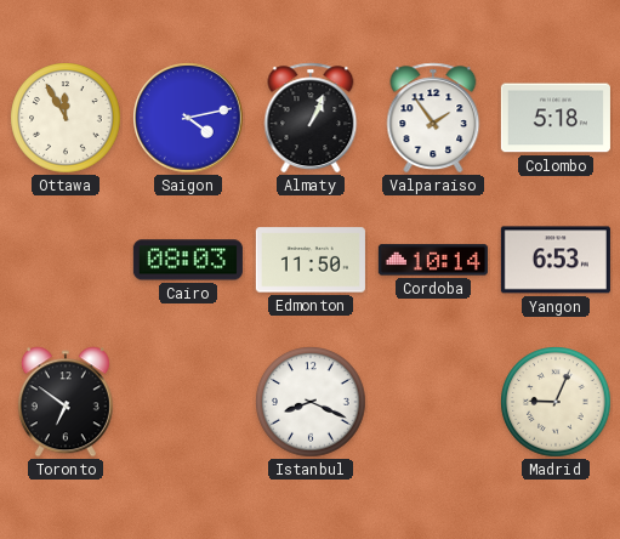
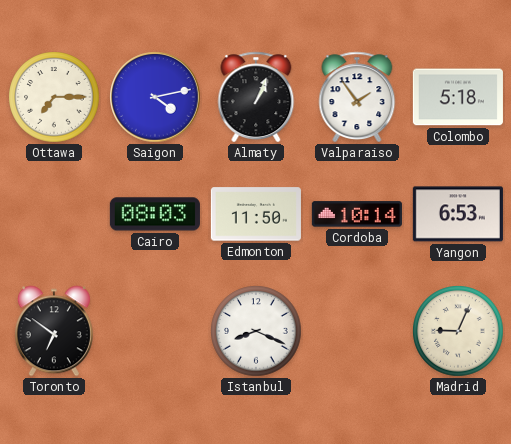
Ottawa: 11:55 -> 7:15
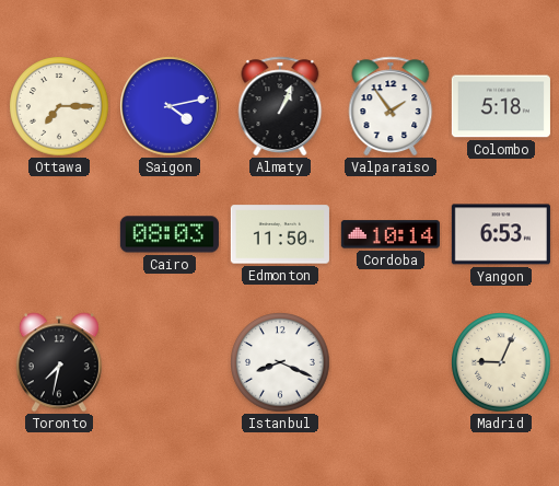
Toronto: 6:51 -> 7:32
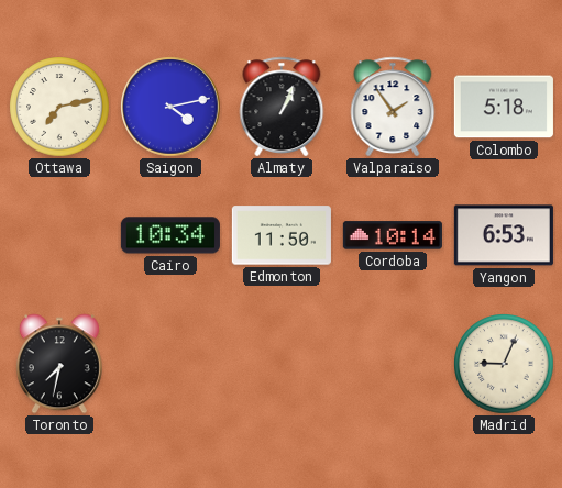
Ottawa: 7:15 -> 7:13
Cairo: 08:03 -> 10:34
Istanbul: 8:19 -> none
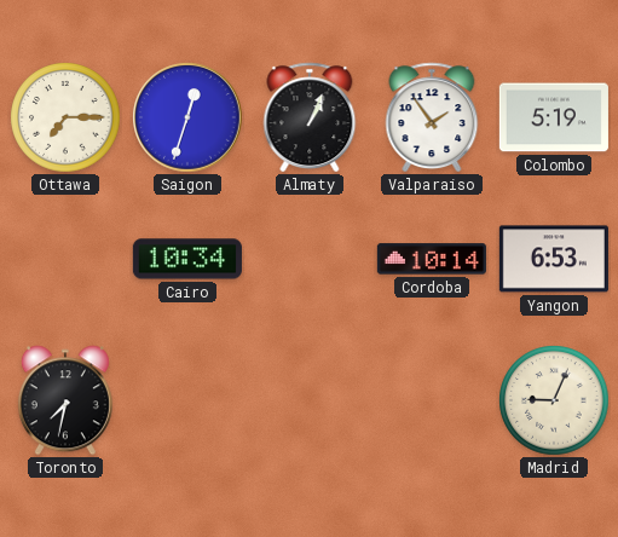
Ottawa: 7:13 -> 7:15
Saigon: 4:13 -> 12:33
Colombo: 5:18 -> 5:19
Edmonton: 11:50 -> none
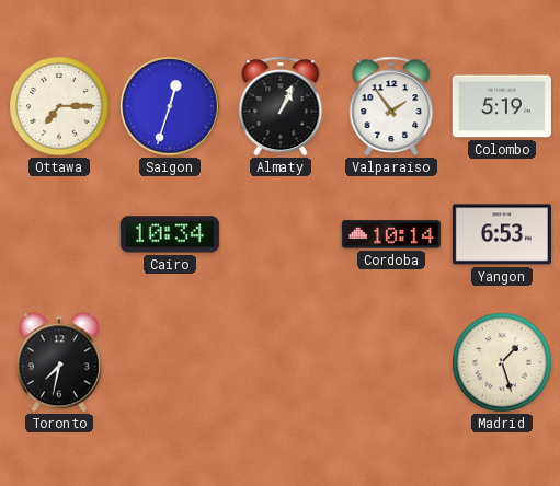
Madrid: 9:04 -> 1:27
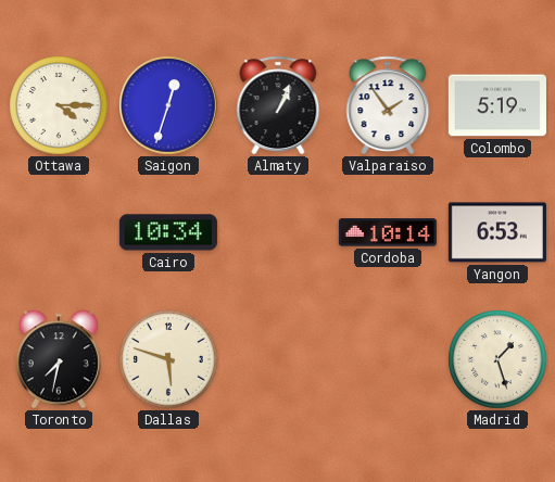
Ottawa: 7:15 -> 4:15
Dallas: none -> 5:48
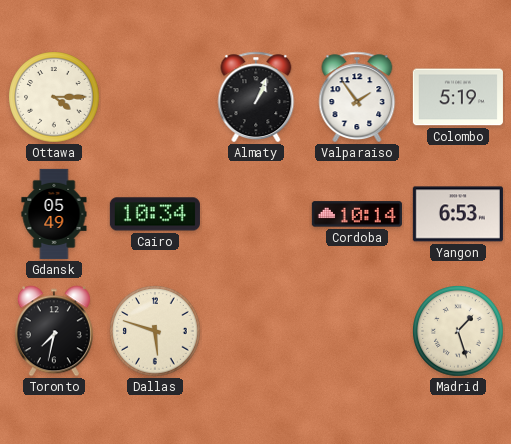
Saigon: 12:33 -> none
Gdansk: none -> 05:49
